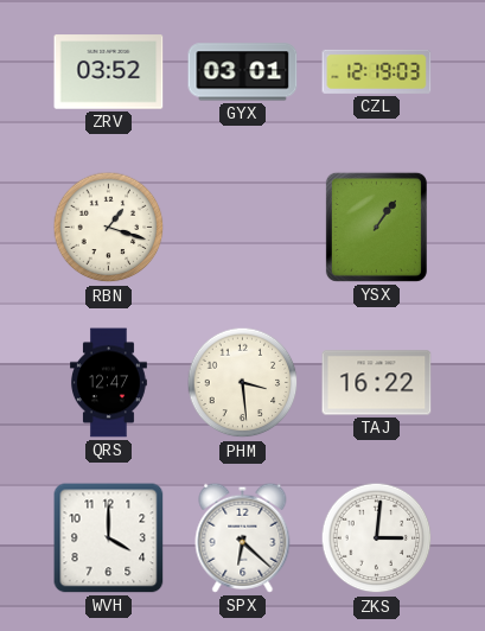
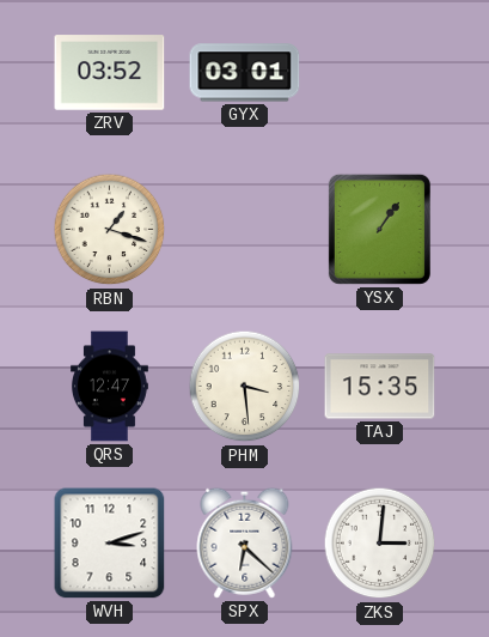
CZL: 12:19 -> none
TAJ: 16:22 -> 15:35
WVH: 4:00 -> 3:12
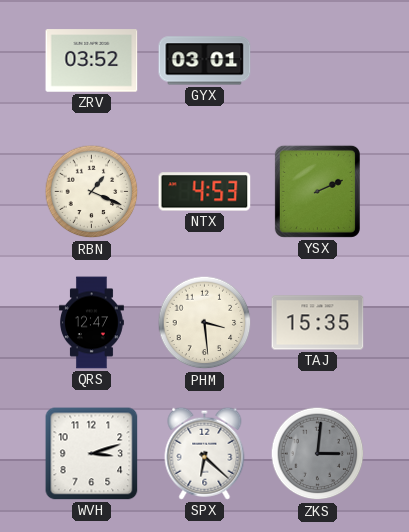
RBN: 1:18 -> 1:19
NTX: none -> 4:53
YSX: 1:06 -> 2:11
ZKS dial: white -> grey
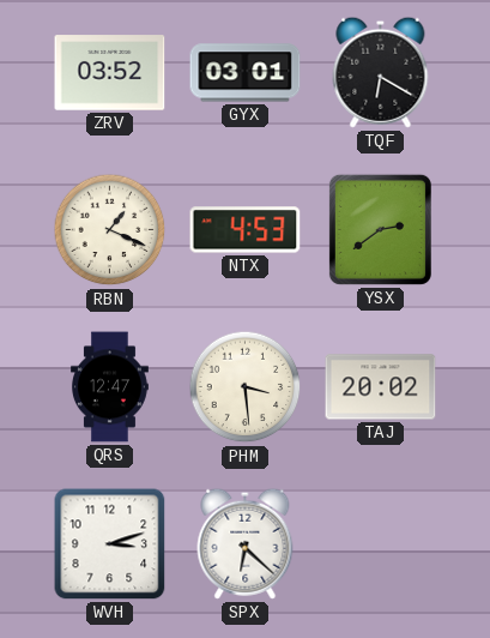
TQF: none -> 6:20
YSX: 2:11 -> 2:39
TAJ: 15:35 -> 20:02
ZKS: 3:01 -> none
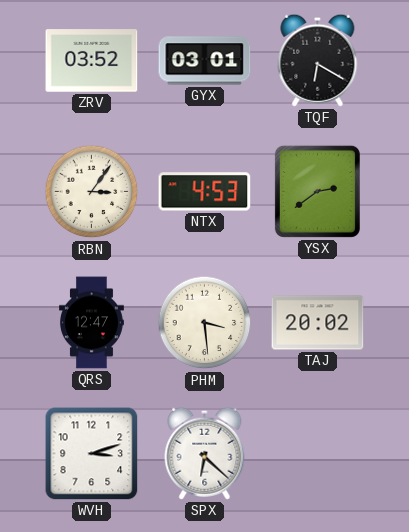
RBN: 1:19 -> 3:06
